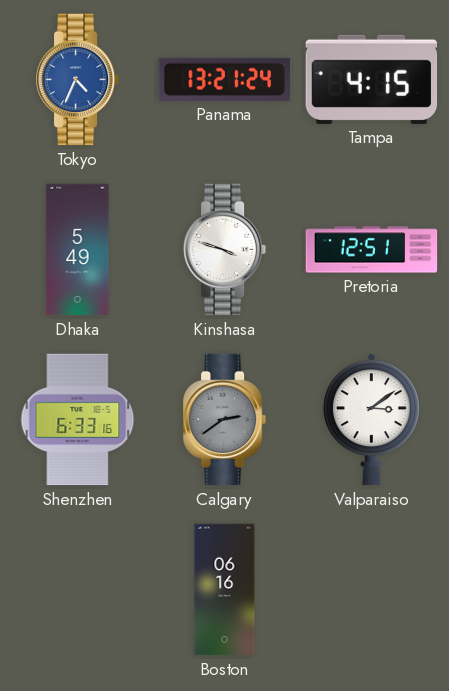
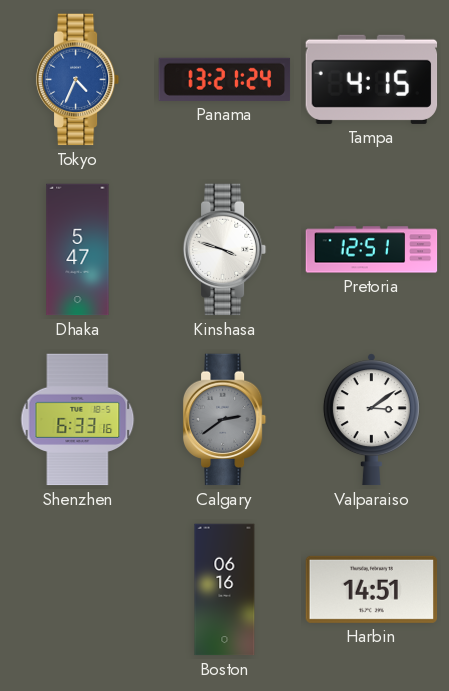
Dhaka: 5:49 -> 5:47
Harbin: none -> 14:51
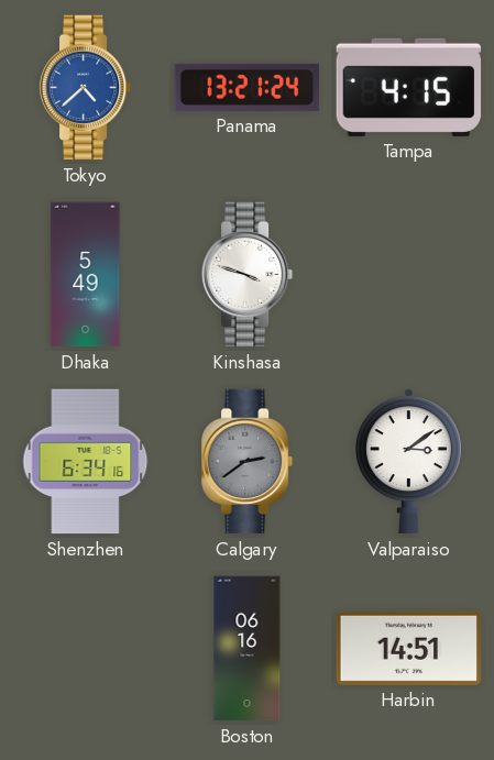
Tokyo: 4:34 -> 4:38
Dhaka: 5:47 -> 5:49
Pretoria: 12:51 -> none
Shenzhen: 6:33 -> 6:34
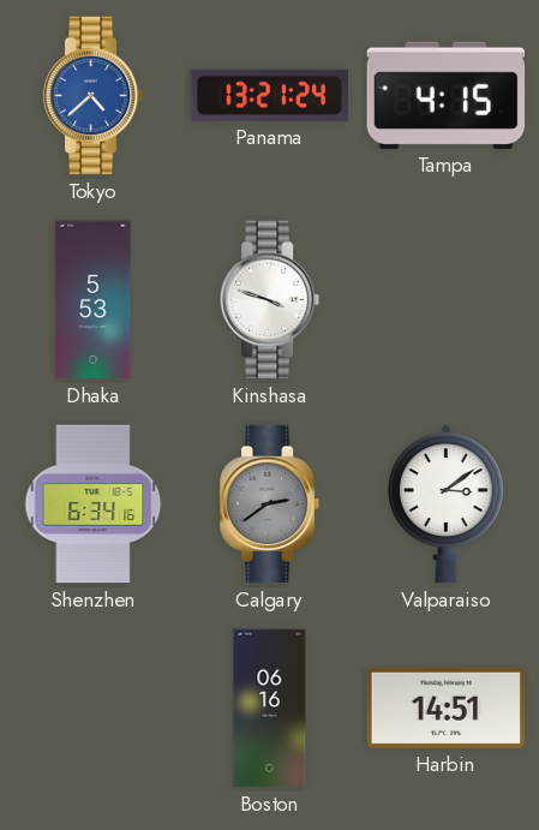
Dhaka: 5:49 -> 5:53
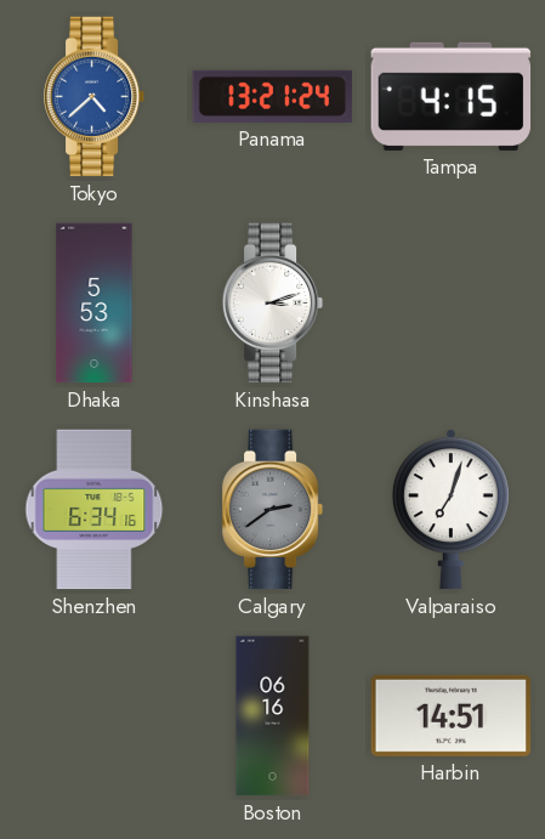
Kinshasa: 3:48 -> 3:12
Valparaiso: 3:09 -> 7:03
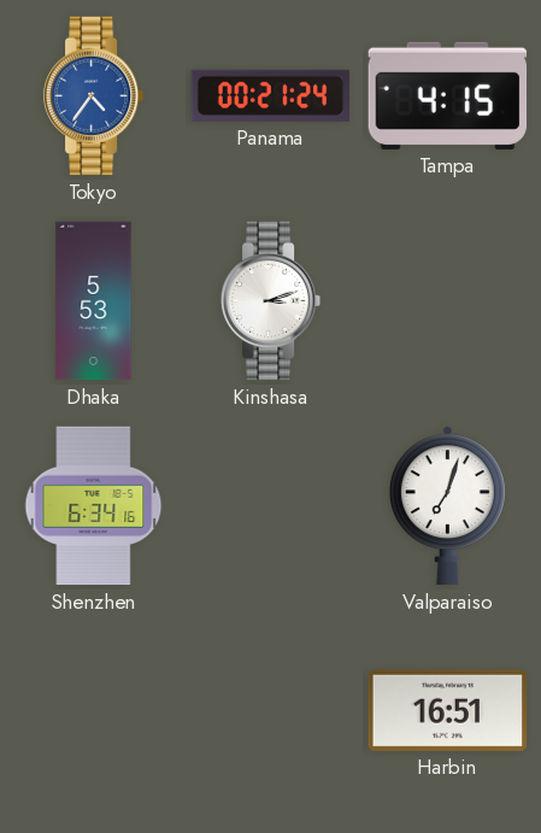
Tokyo: 4:38 -> 4:36
Panama: 13:21 -> 00:21
Calgary: 2:39 -> none
Boston: 06:16 -> none
Harbin: 14:51 -> 16:51
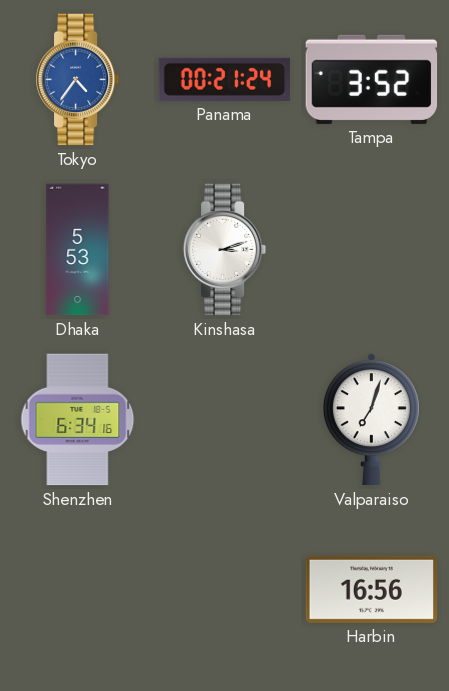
Tampa: 4:15 -> 3:52
Harbin: 16:51 -> 16:56
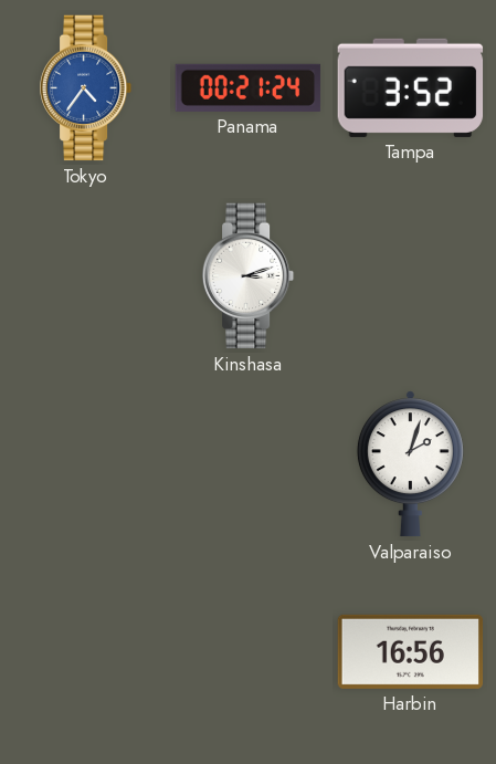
Dhaka: 5:53 -> none
Shenzhen: 6:34 -> none
Valparaiso: 7:03 -> 2:03
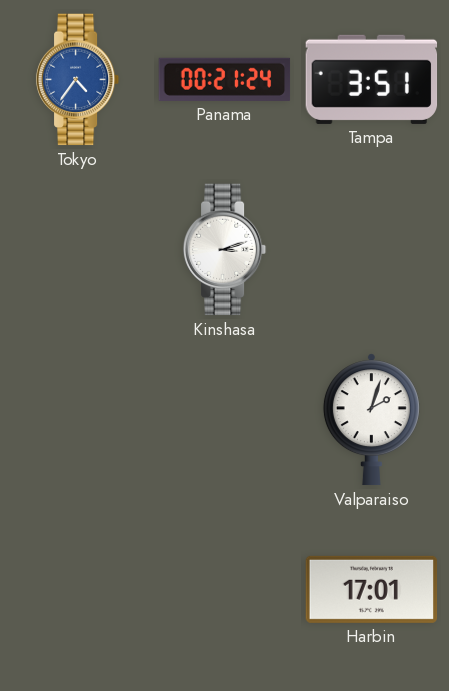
Tampa: 3:52 -> 3:51
Harbin: 16:56 -> 17:01
